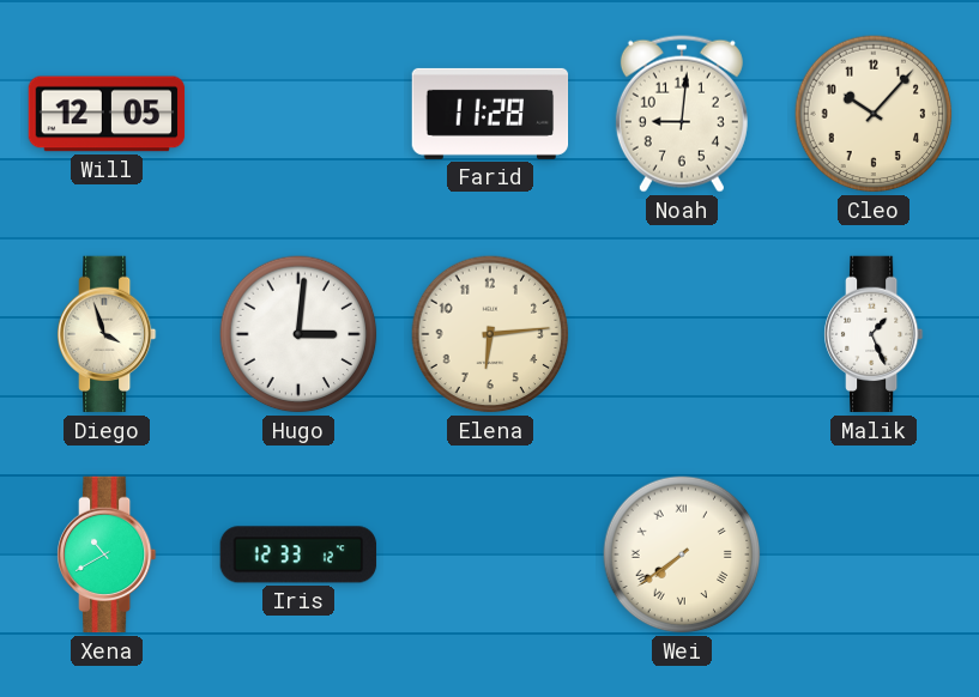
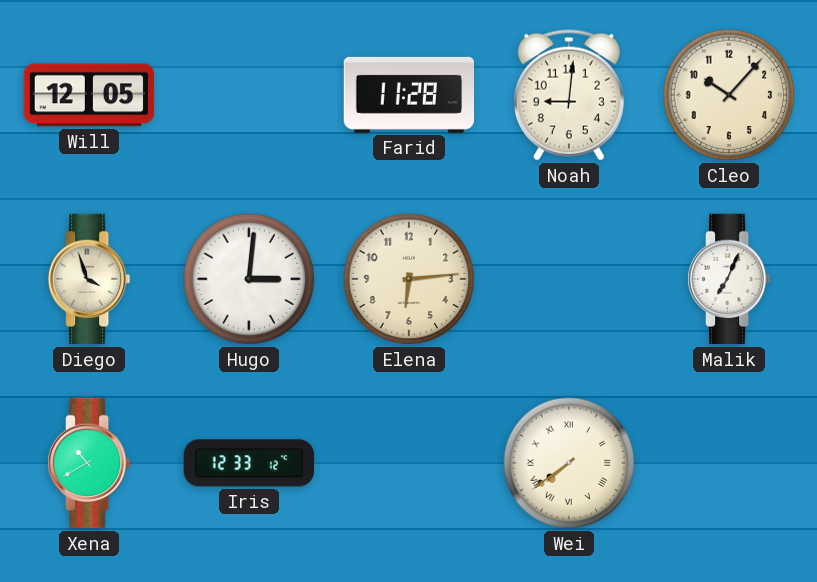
Malik: 1:26 -> 7:04
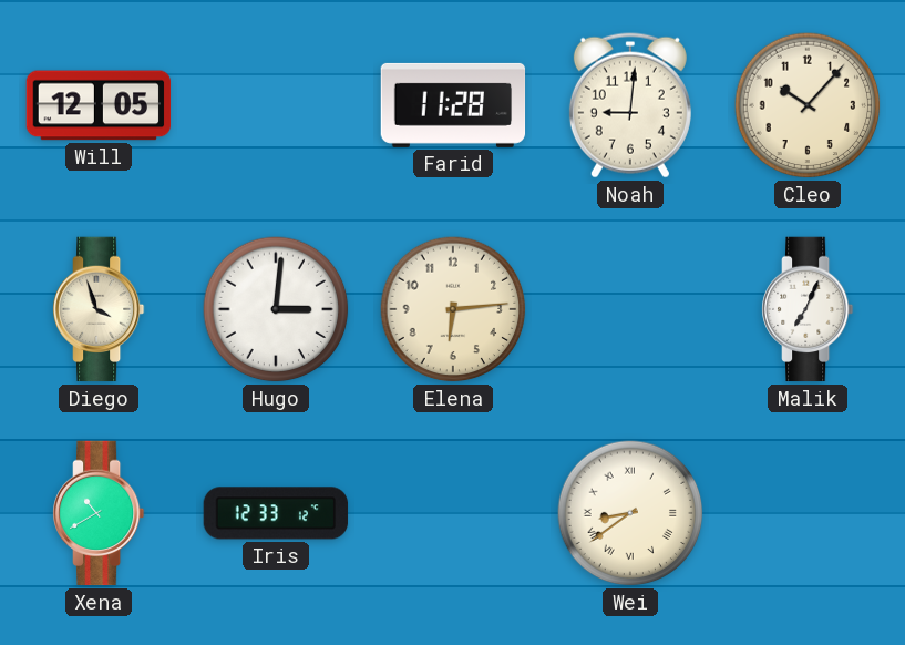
Wei: 7:39 -> 8:39
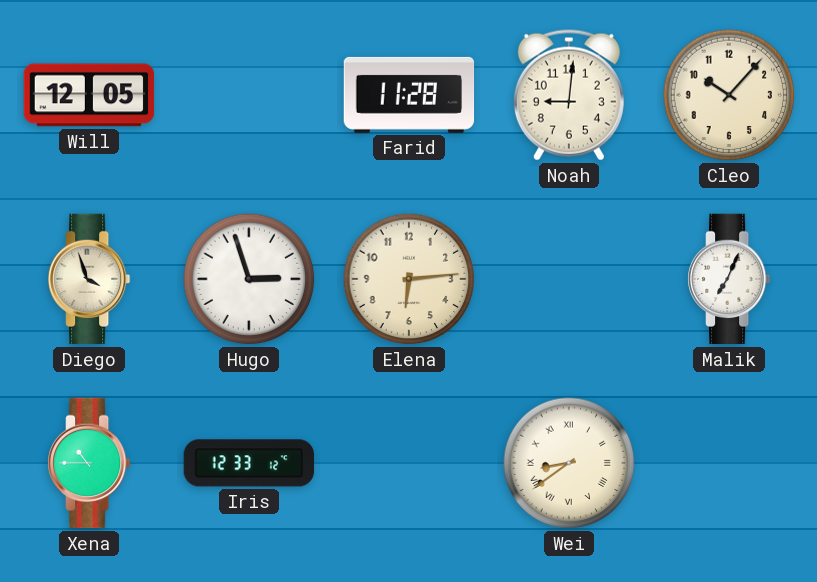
Hugo: 3:01 -> 2:57
Xena: 10:40 -> 10:45
